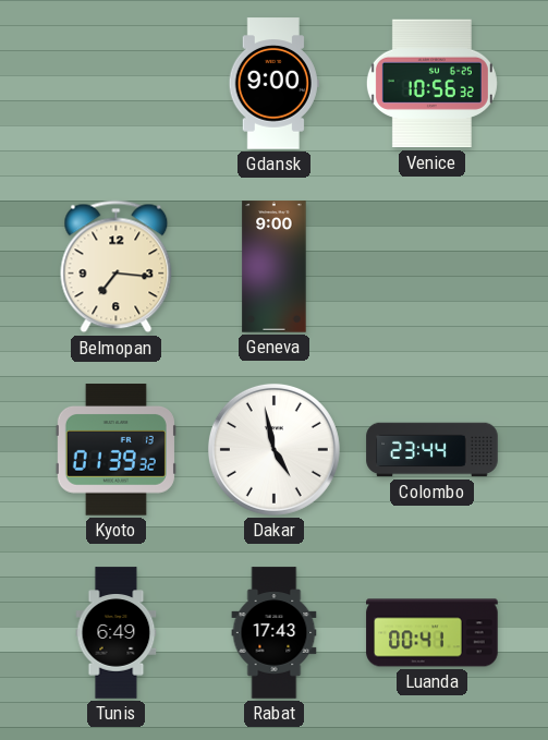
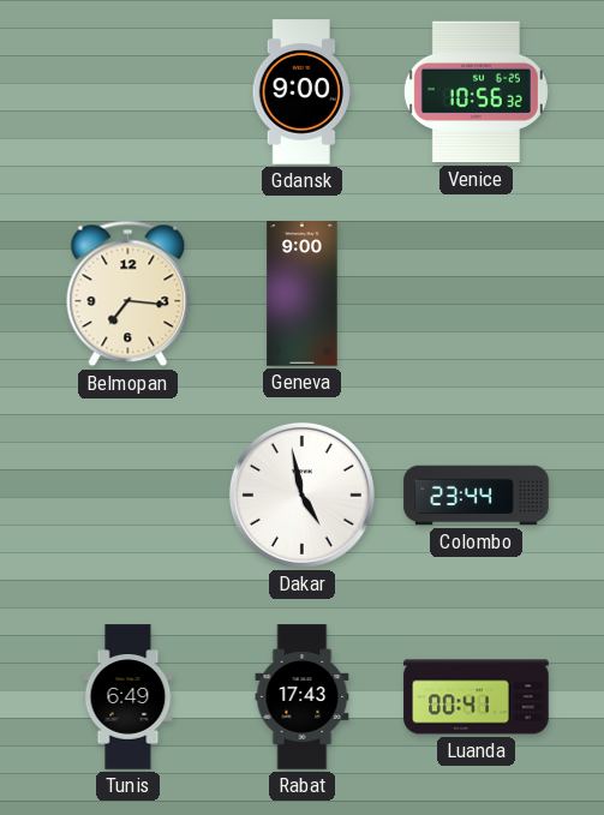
Kyoto: 01:39 -> none
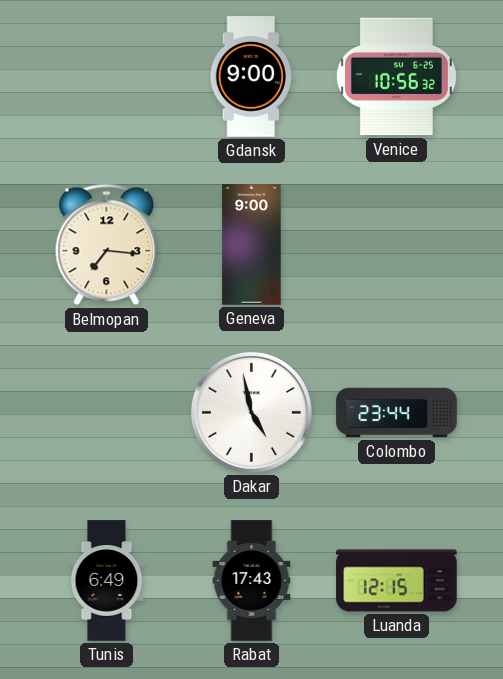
Luanda: 00:41 -> 12:15
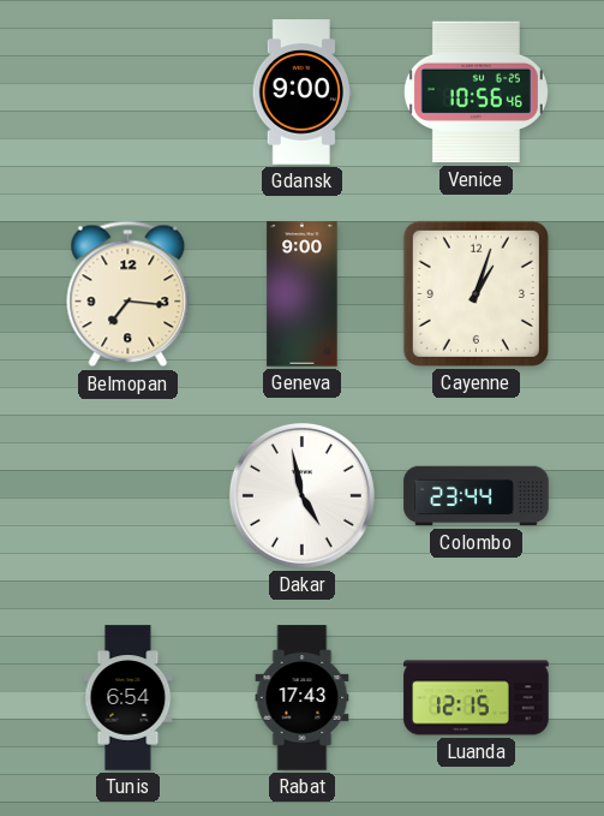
Venice: 10:56:32 -> 10:56:46
Cayenne: none -> 1:03
Tunis: 6:49 -> 6:54
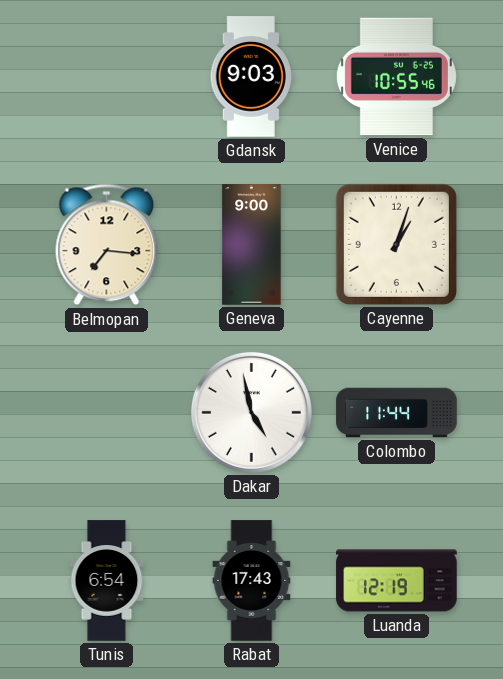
Gdansk: 9:00 -> 9:03
Venice: 10:56 -> 10:55
Colombo: 23:44 -> 11:44
Luanda: 12:15 -> 12:19
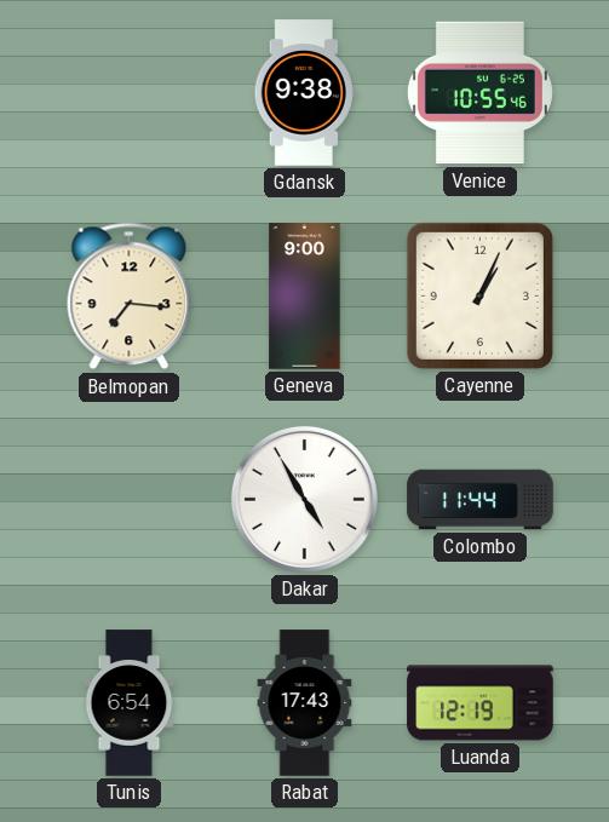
Gdansk: 9:03 -> 9:38
Cayenne: 1:03 -> 1:04
Dakar: 4:58 -> 4:55
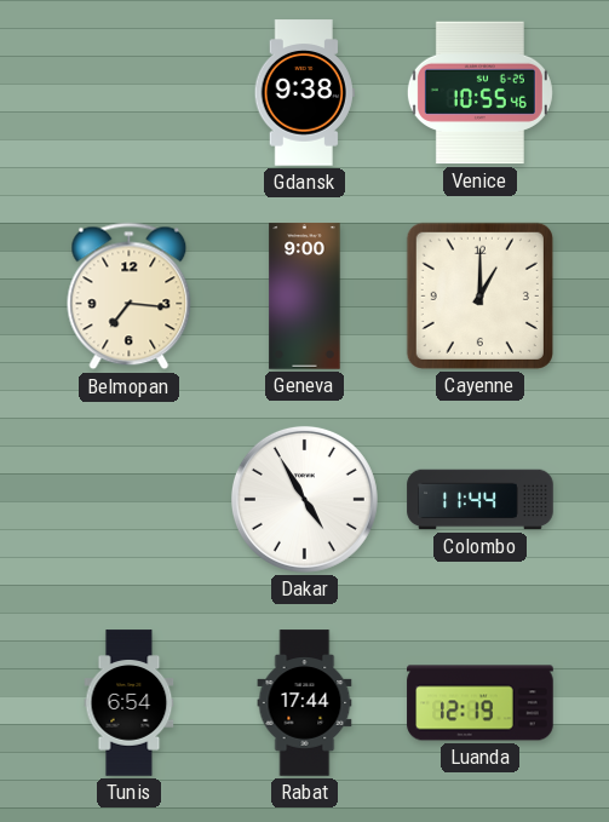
Cayenne: 1:04 -> 1:00
Rabat: 17:43 -> 17:44
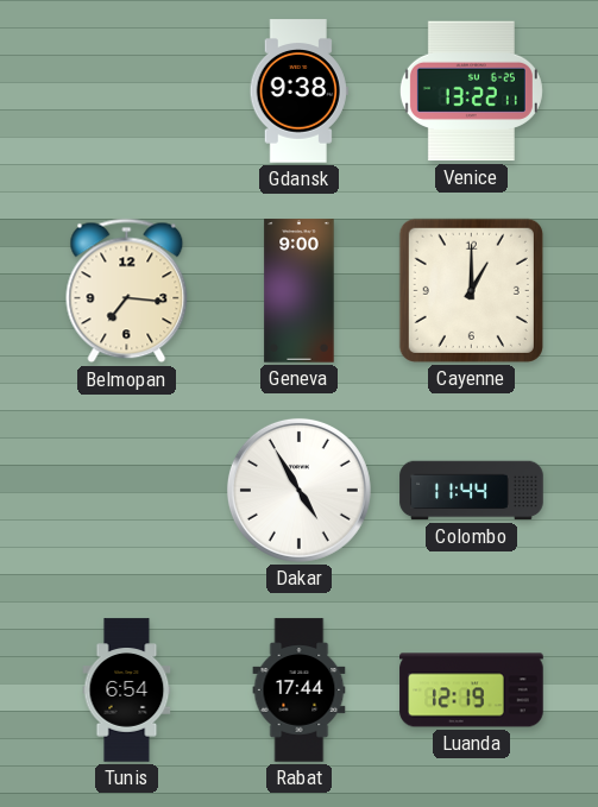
Venice: 10:55 -> 13:22
